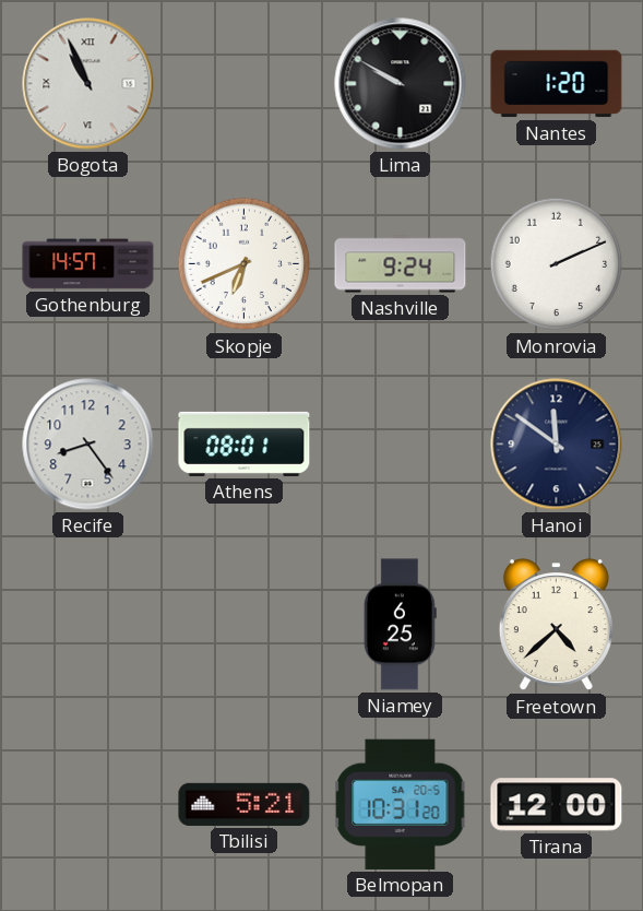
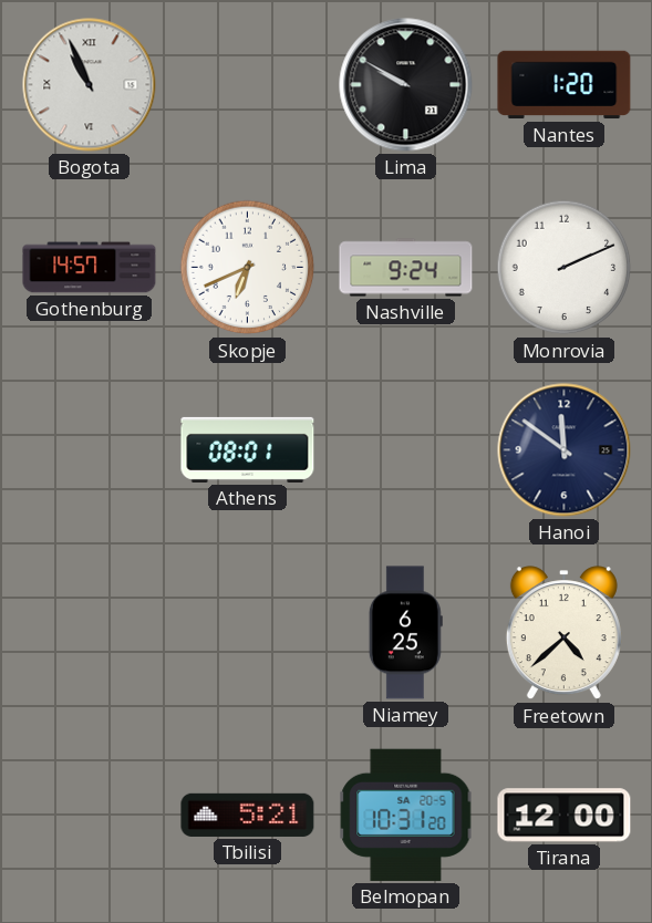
Recife: 8:24 -> none
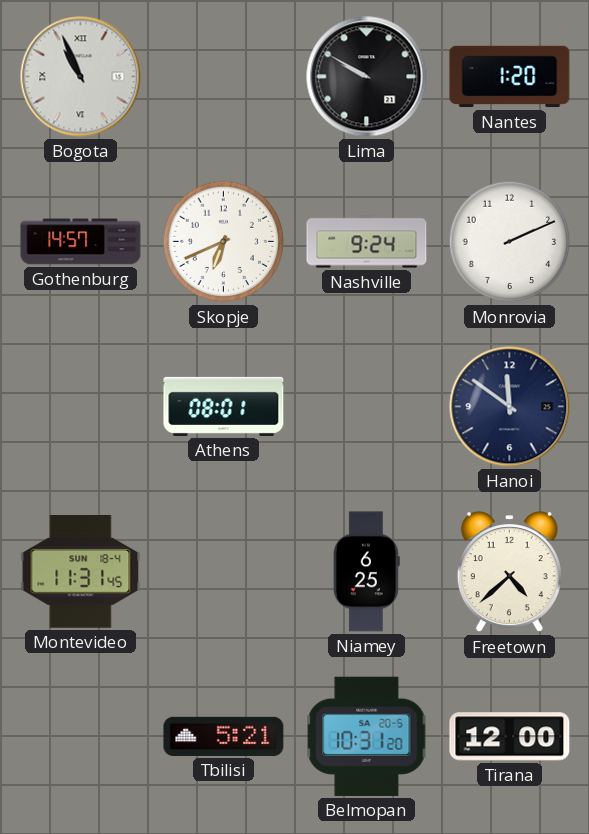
Montevideo: none -> 11:31
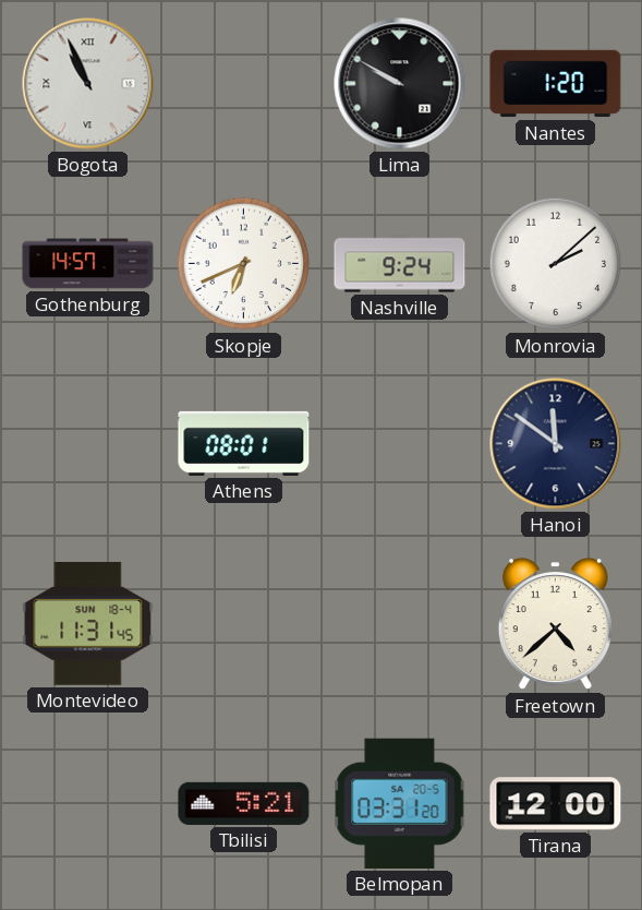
Monrovia: 2:11 -> 2:08
Niamey: 6:25 -> none
Belmopan: 10:31 -> 03:31
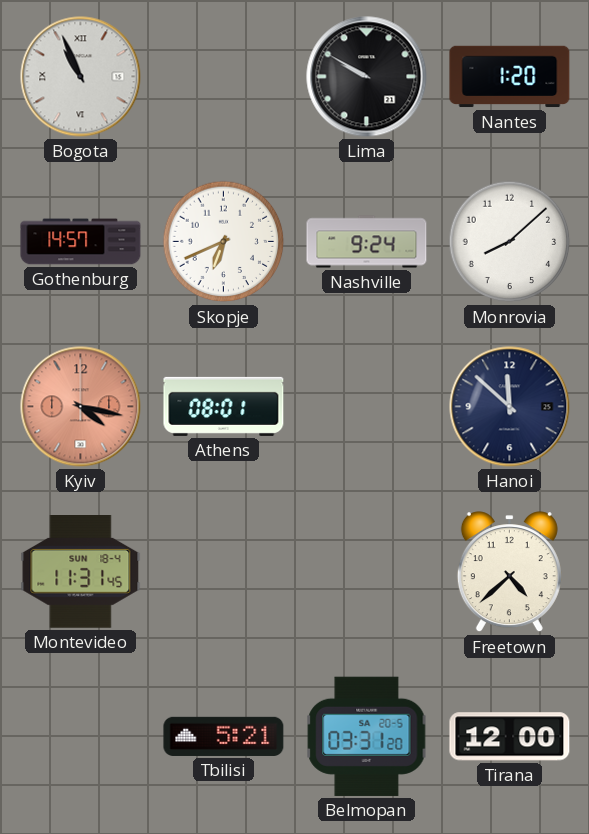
Monrovia: 2:08 -> 8:08
Kyiv: none -> 4:17
Hanoi: 11:51 -> 11:52
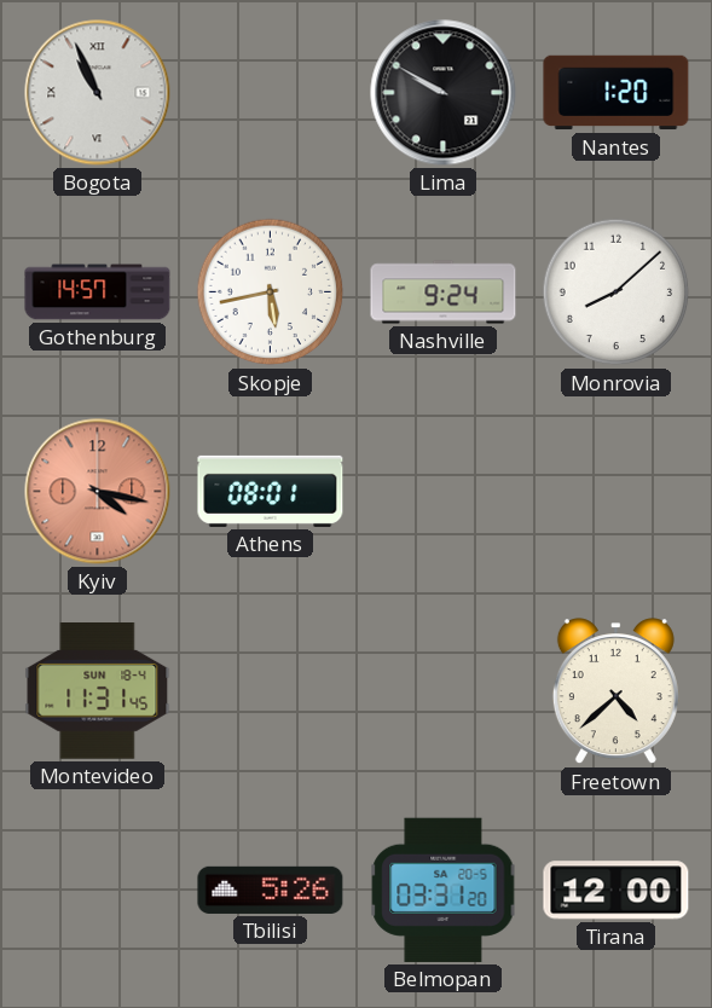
Skopje: 6:41 -> 5:43
Hanoi: 11:52 -> none
Tbilisi: 5:21 -> 5:26
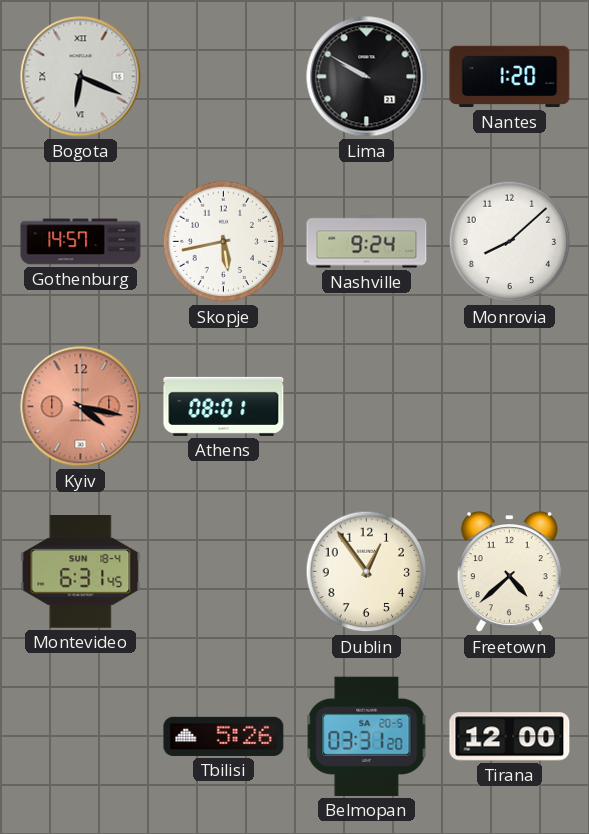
Bogota: 10:56 -> 6:19
Montevideo: 11:31 -> 6:31
Dublin: none -> 12:54
